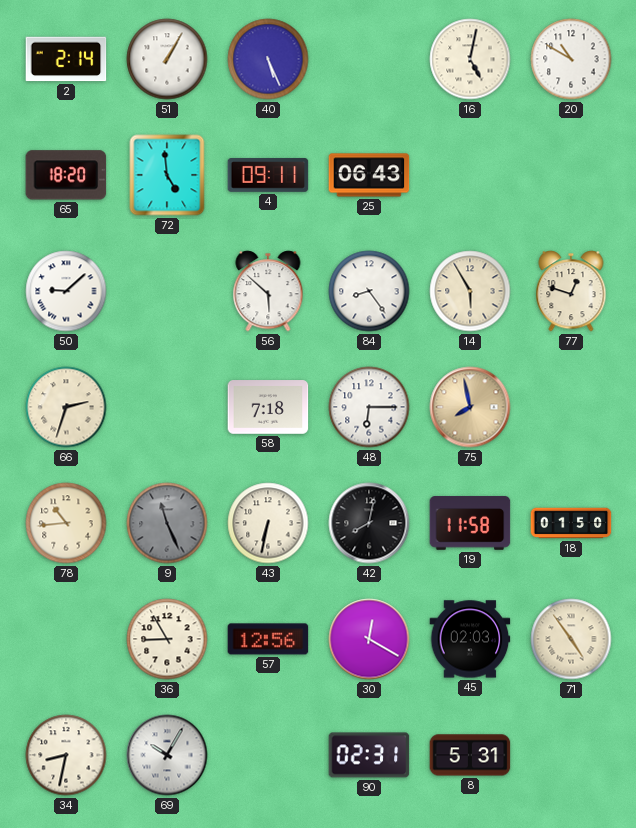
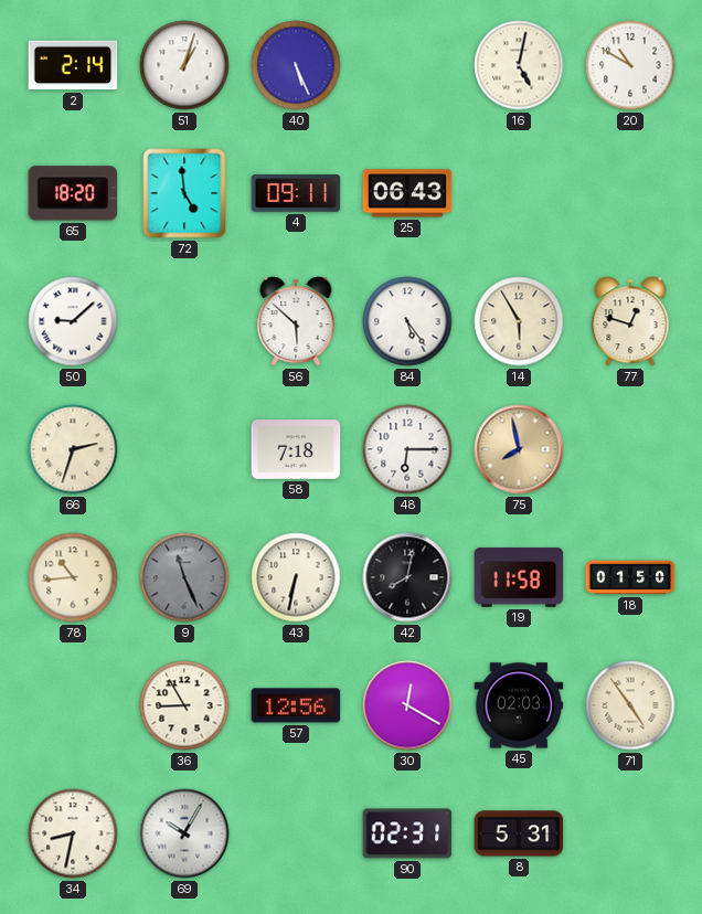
51: 1:05 -> 1:03
84: 8:24 -> 5:24
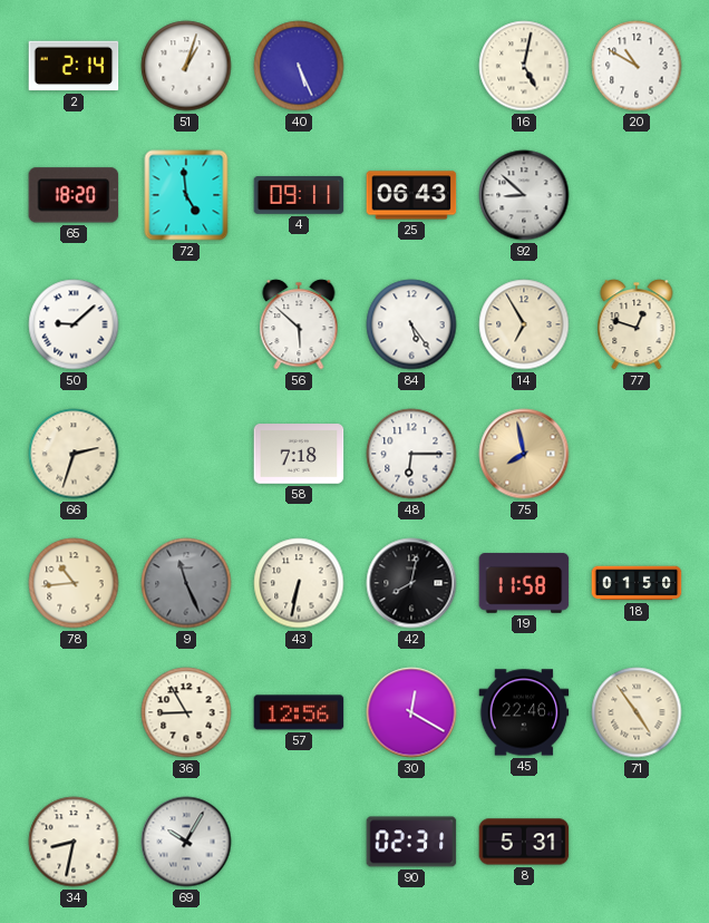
92: none -> 8:52
14: 5:55 -> 6:55
45: 02:03 -> 22:46
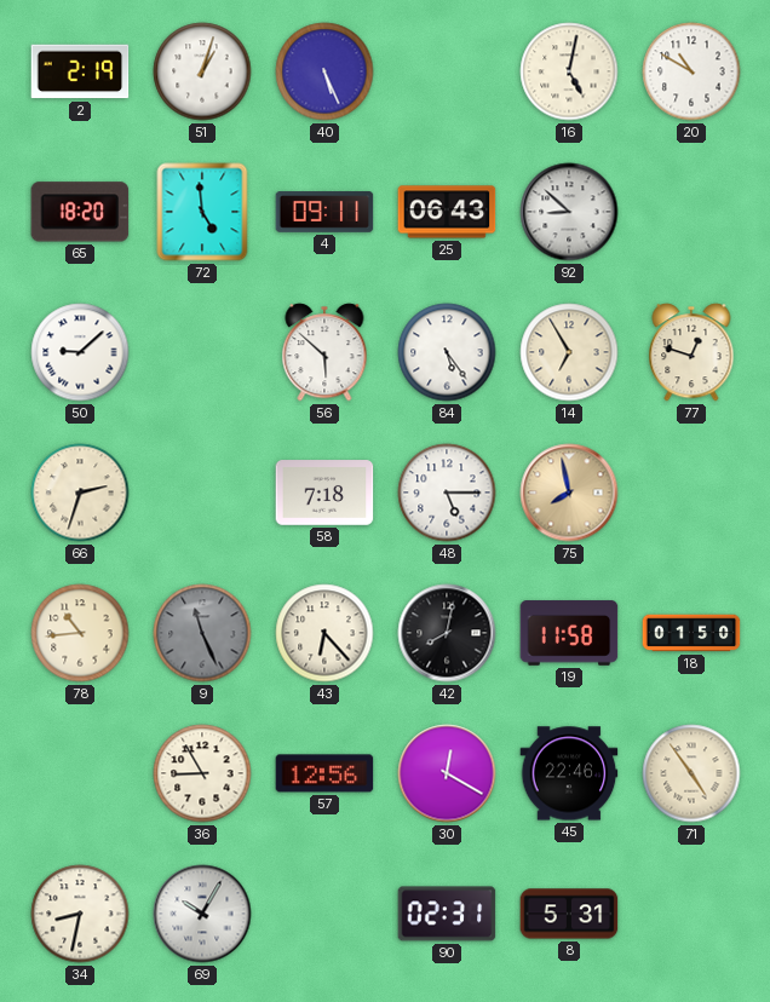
2: 2:14 -> 2:19
48: 6:15 -> 5:15
43: 6:32 -> 6:23
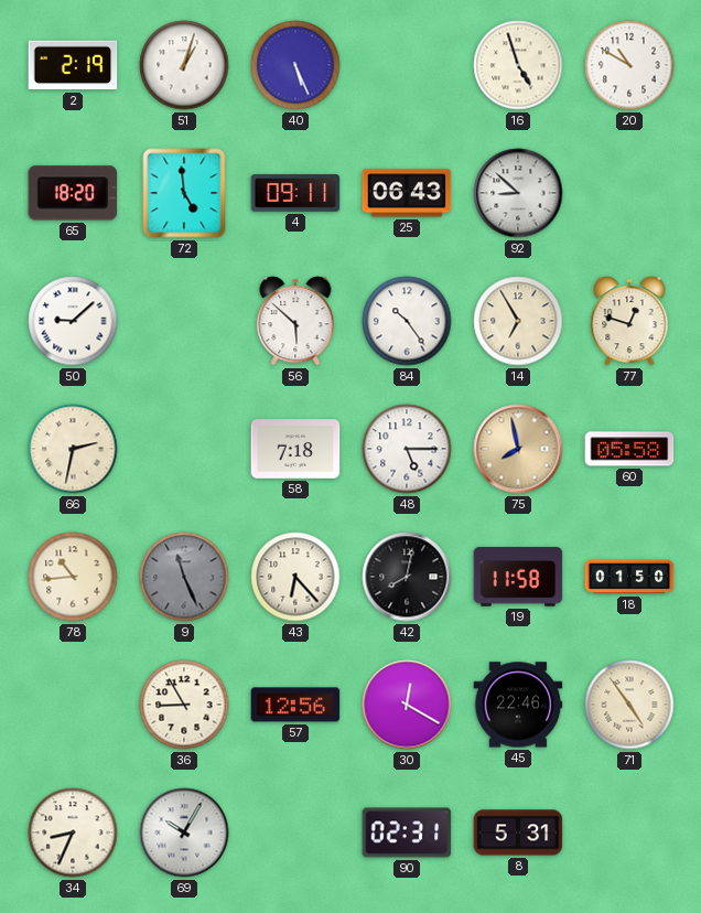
16: 5:02 -> 4:57
84: 5:24 -> 10:24
66: 2:33 -> 2:32
60: none -> 05:58
34: 8:32 -> 8:34
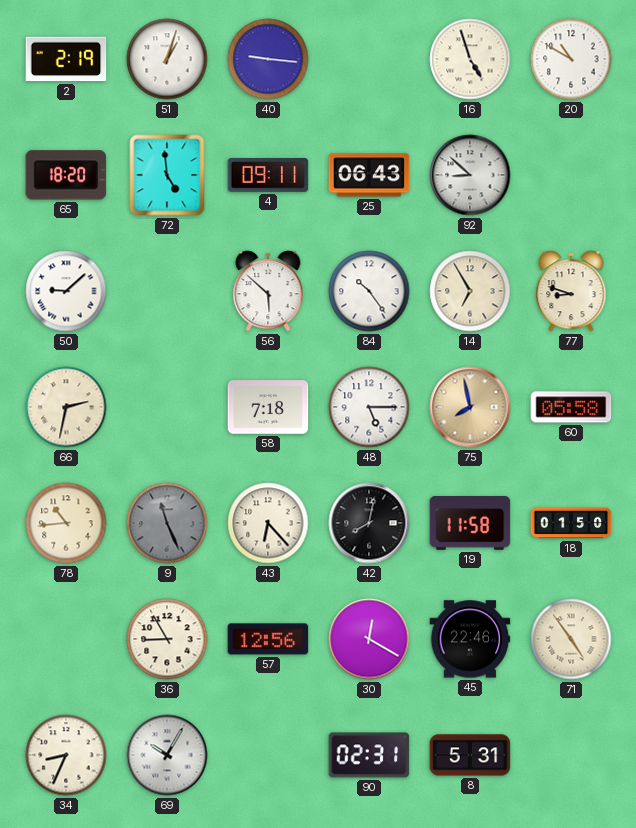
40: 5:26 -> 9:16
77: 12:48 -> 8:48
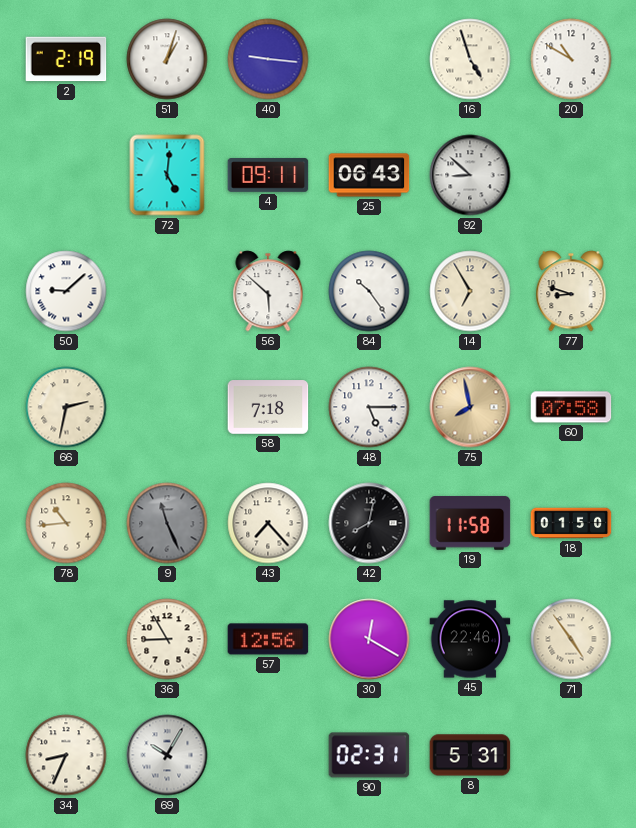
65: 18:20 -> none
72: 4:59 -> 5:01
60: 05:58 -> 07:58
43: 6:23 -> 7:23
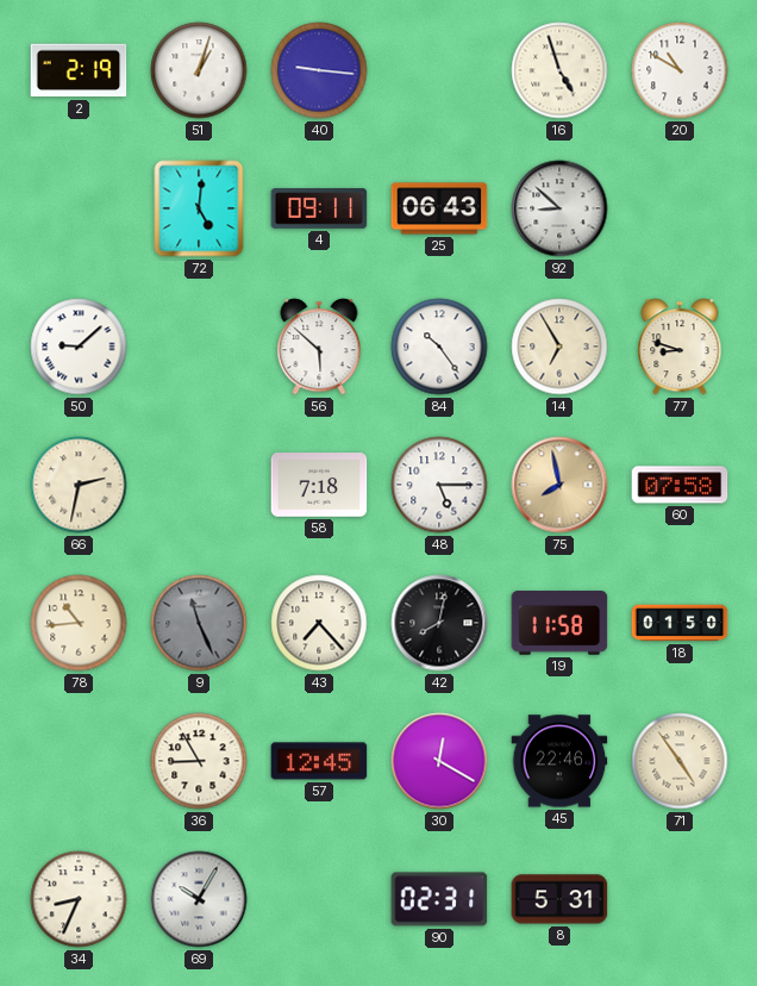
57: 12:56 -> 12:45
